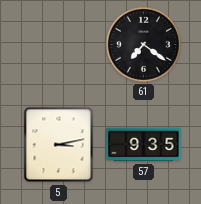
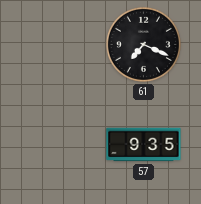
61: 7:21 -> 7:19
5: 3:13 -> none
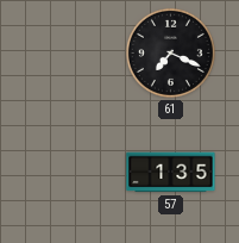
57: 9:35 -> 1:35
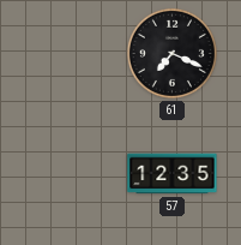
57: 1:35 -> 12:35
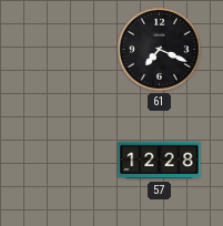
57: 12:35 -> 12:28
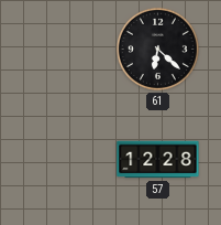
61: 7:19 -> 6:22
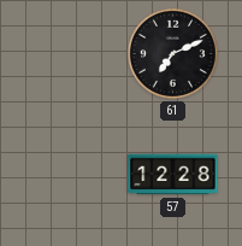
61: 6:22 -> 7:11
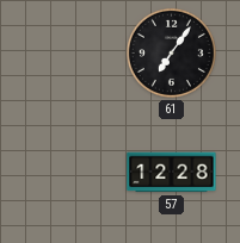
61: 7:11 -> 7:06
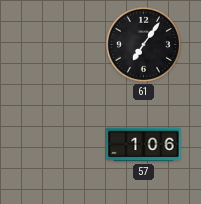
57: 12:28 -> 1:06
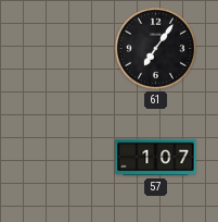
57: 1:06 -> 1:07
